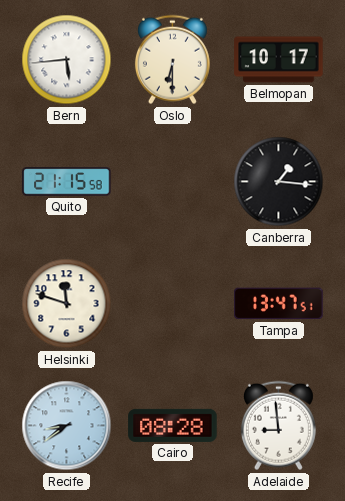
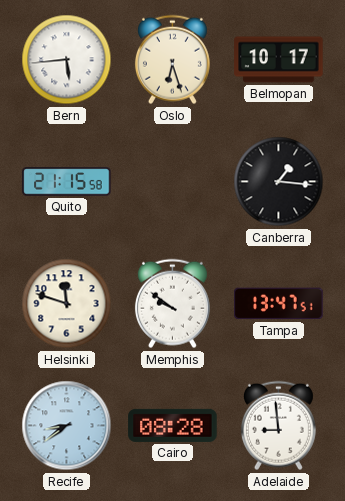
Oslo: 6:30 -> 6:27
Memphis: none -> 9:51
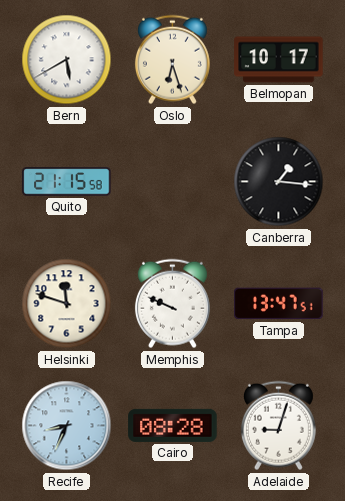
Bern: 5:44 -> 5:40
Memphis: 9:51 -> 9:49
Recife: 8:39 -> 8:34
Adelaide: 8:59 -> 9:03
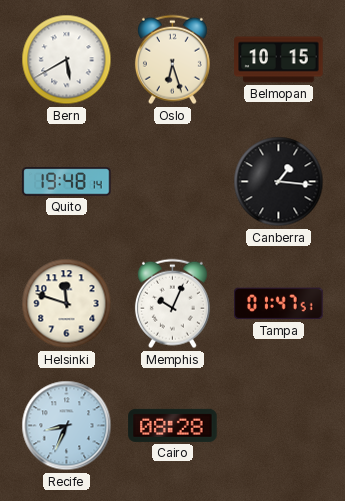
Belmopan: 10:17 -> 10:15
Quito: 21:15 -> 19:48
Memphis: 9:49 -> 10:04
Tampa: 13:47 -> 01:47
Adelaide: 9:03 -> none
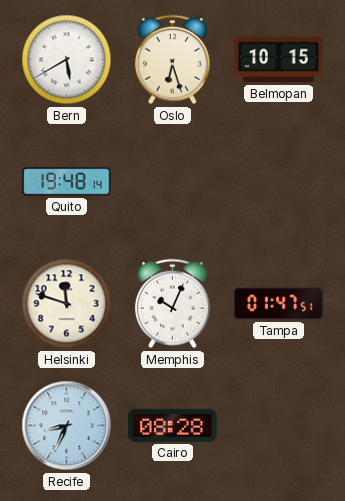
Canberra: 1:16 -> none
